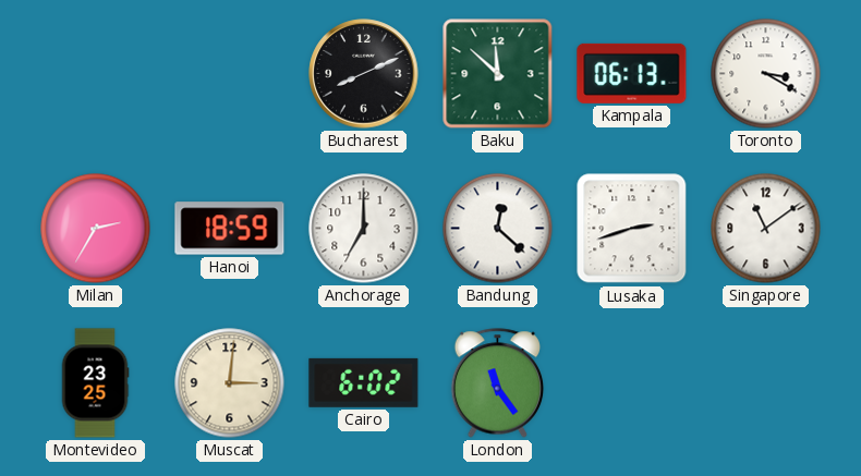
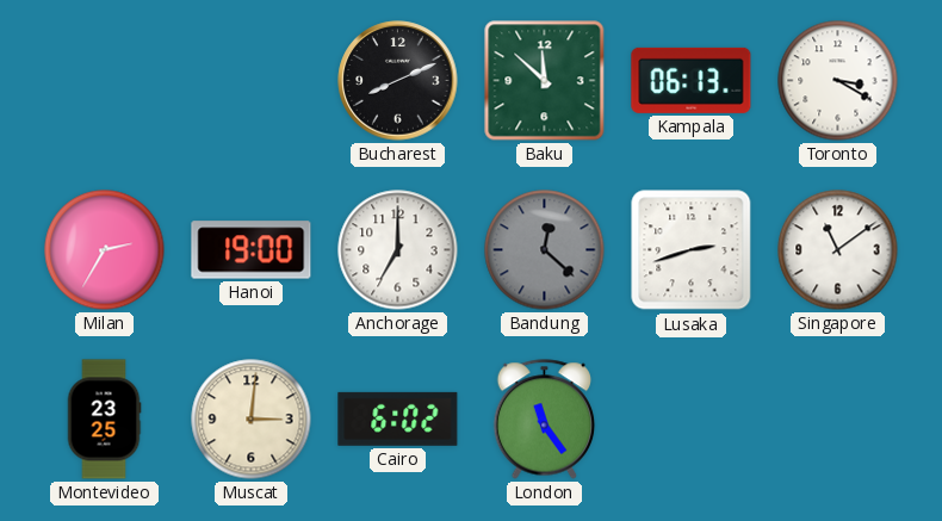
Hanoi: 18:59 -> 19:00
Bandung dial: white -> grey
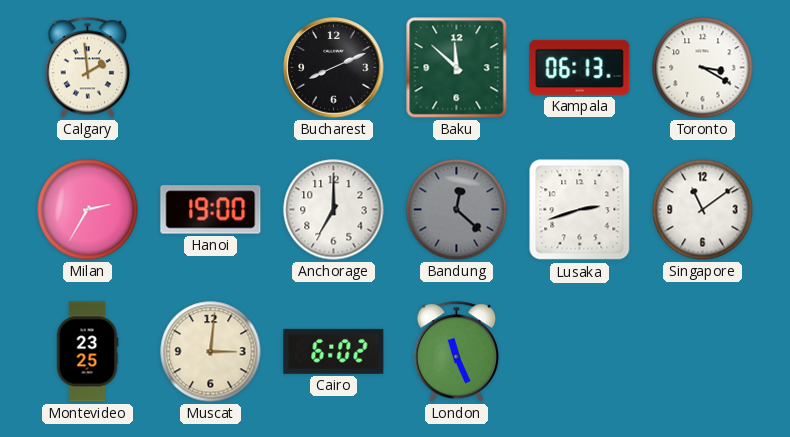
Calgary: none -> 1:59
London: 11:24 -> 11:26
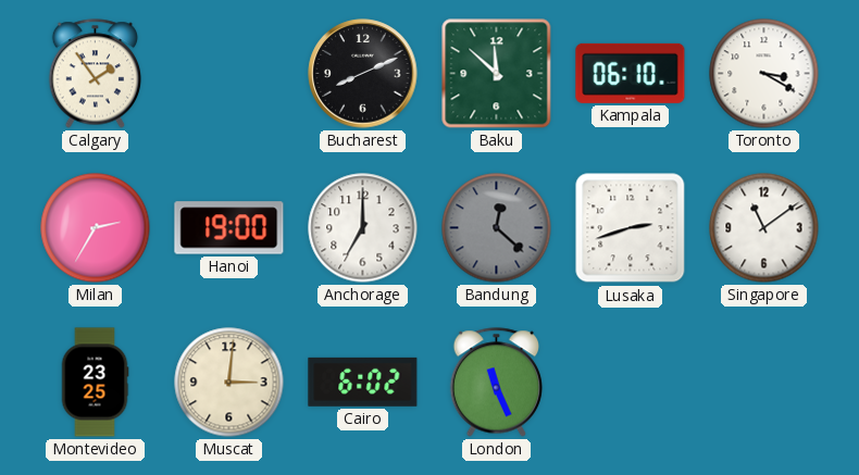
Calgary: 1:59 -> 1:54
Kampala: 06:13 -> 06:10
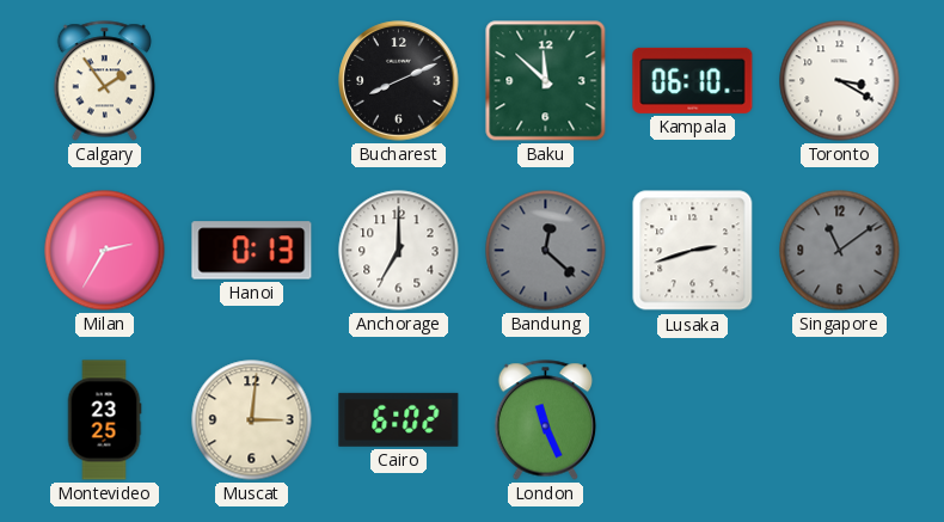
Hanoi: 19:00 -> 0:13
Singapore dial: white -> grey
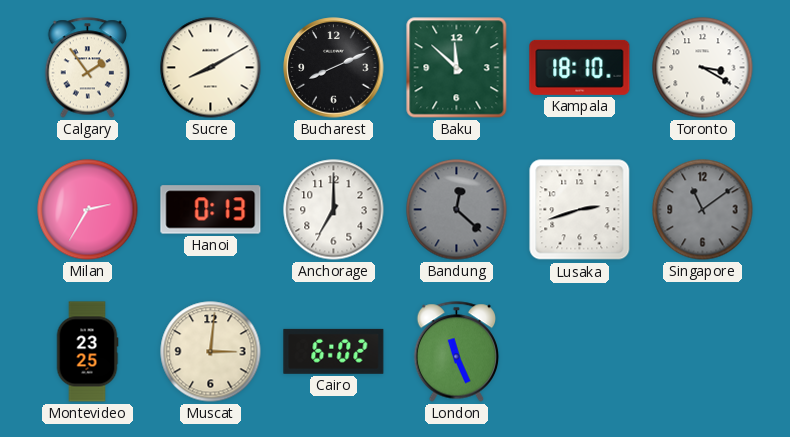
Sucre: none -> 8:10
Kampala: 06:10 -> 18:10
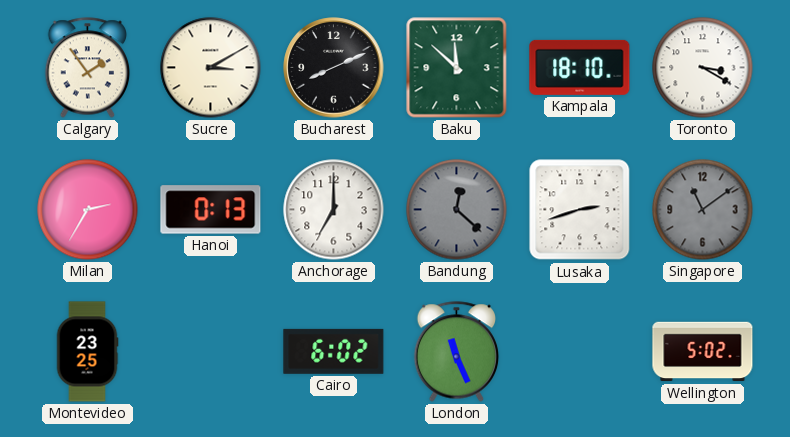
Sucre: 8:10 -> 3:10
Muscat: 3:01 -> none
Wellington: none -> 5:02
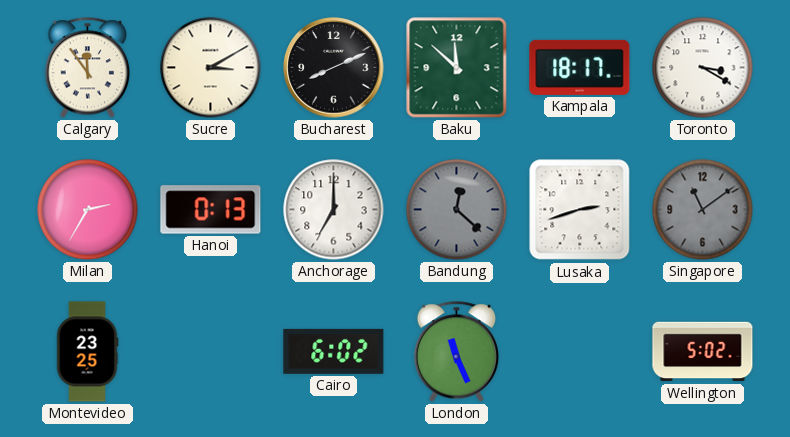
Calgary: 1:54 -> 11:54
Kampala: 18:10 -> 18:17
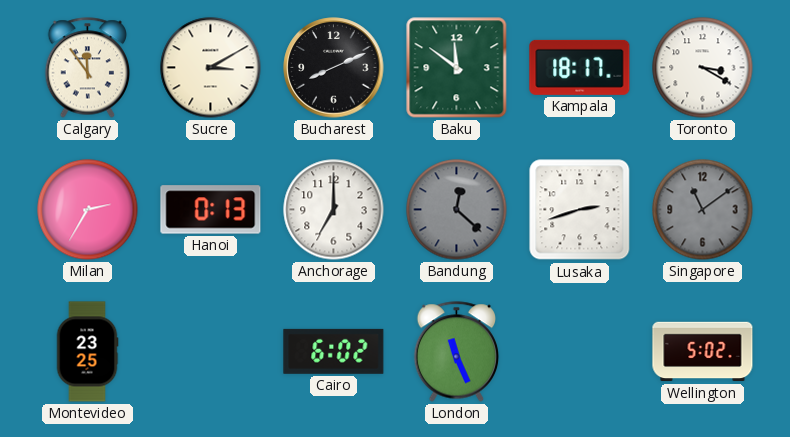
Baku: 11:52 -> 11:51
